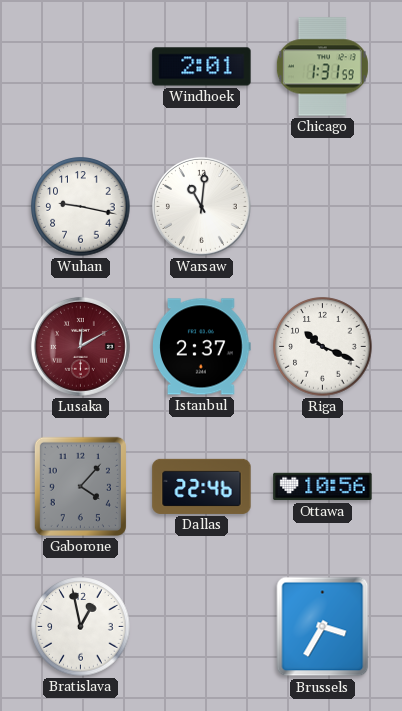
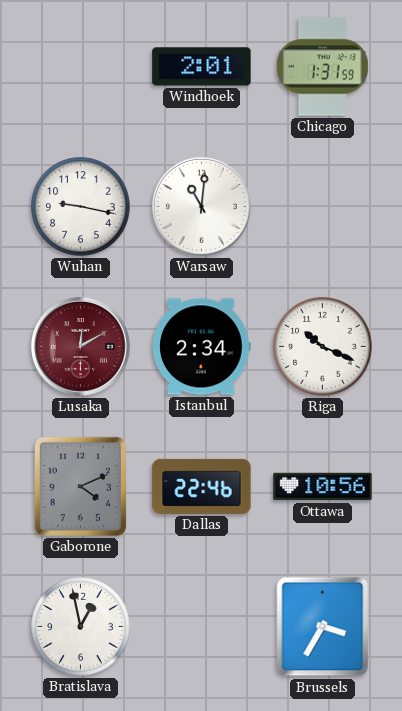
Istanbul: 2:37 -> 2:34
Gaborone: 4:07 -> 4:11
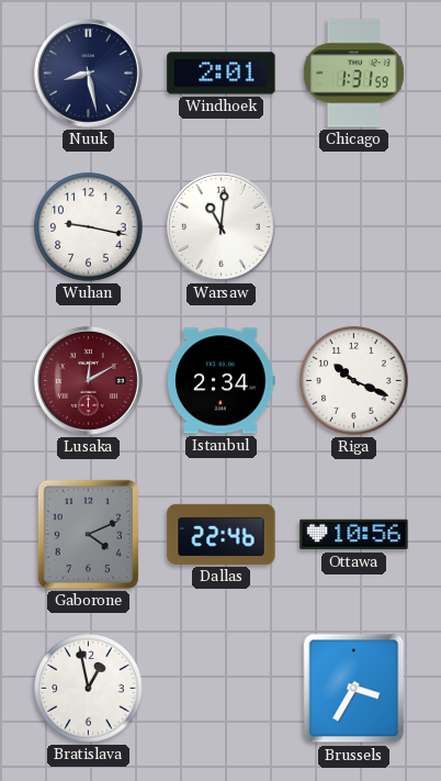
Nuuk: none -> 8:28
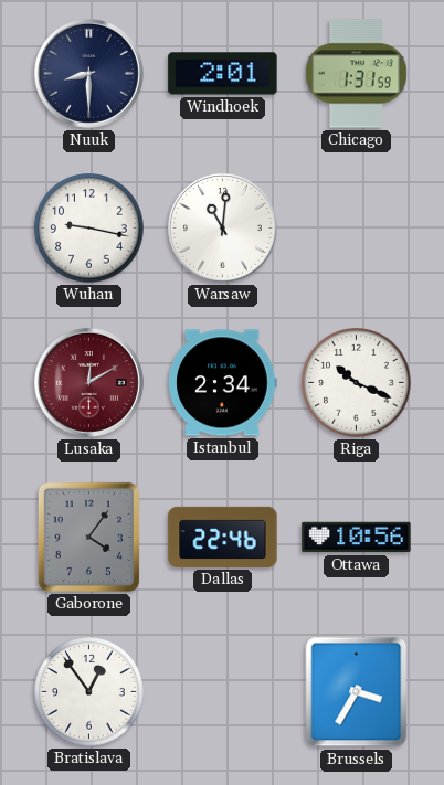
Nuuk: 8:28 -> 8:30
Gaborone: 4:11 -> 4:06
Bratislava: 12:58 -> 12:54
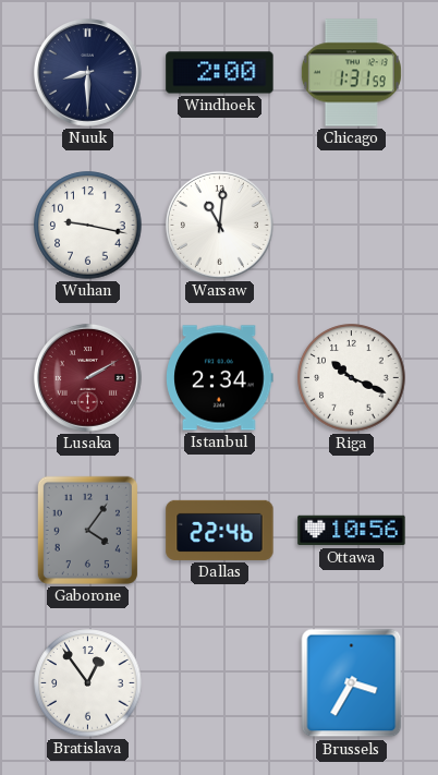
Windhoek: 2:01 -> 2:00
Lusaka: 12:10 -> 2:10
